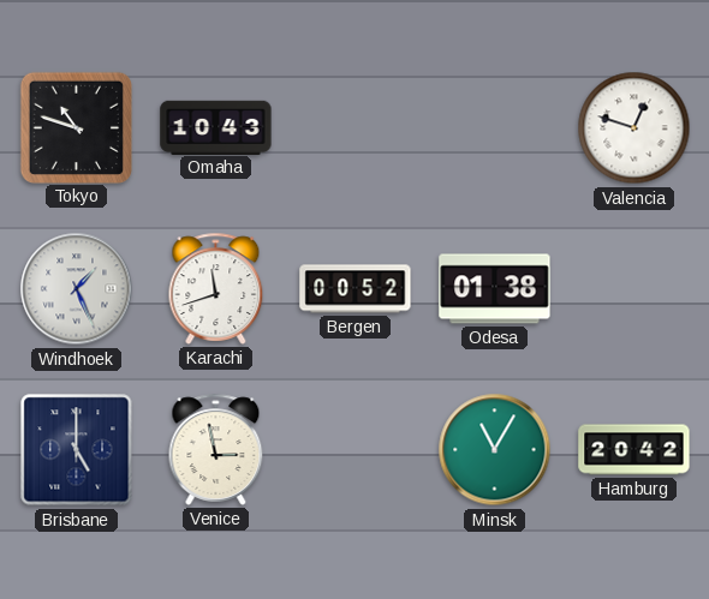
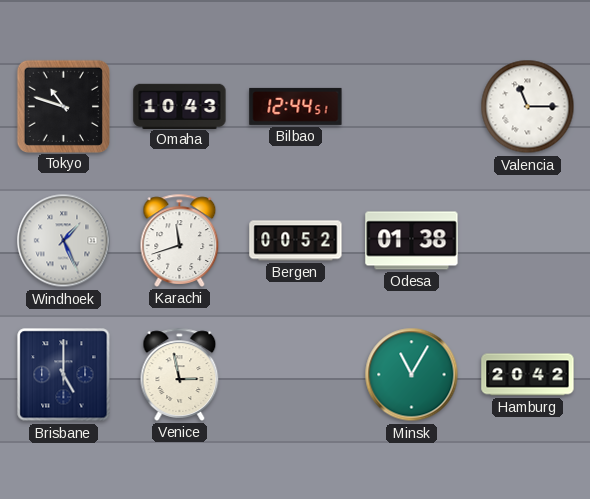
Bilbao: none -> 12:44
Valencia: 12:48 -> 11:15
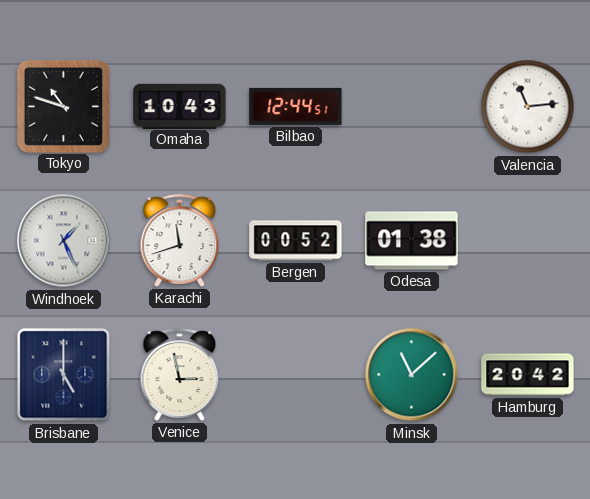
Valencia: 11:15 -> 11:14
Minsk: 11:05 -> 11:08
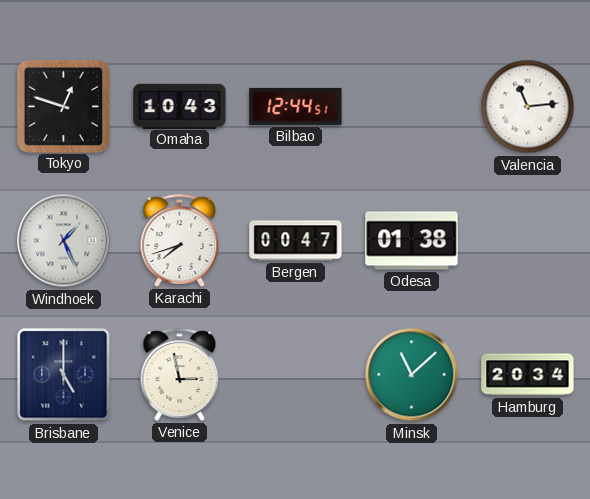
Tokyo: 10:48 -> 12:48
Karachi: 11:42 -> 7:42
Bergen: 00:52 -> 00:47
Hamburg: 20:42 -> 20:34
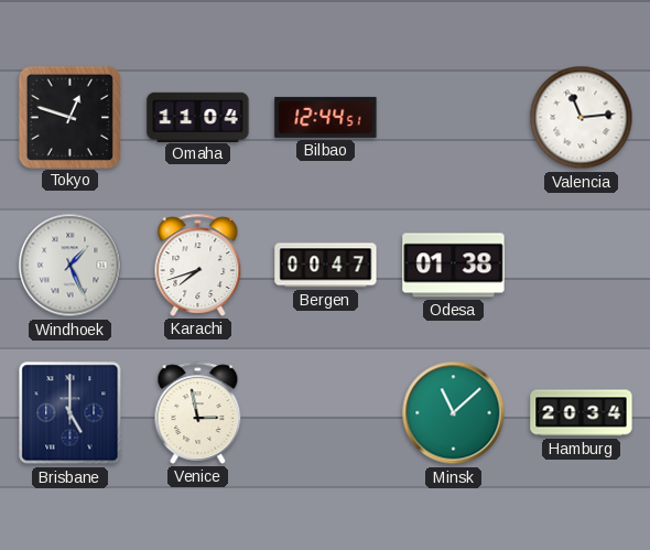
Omaha: 10:43 -> 11:04
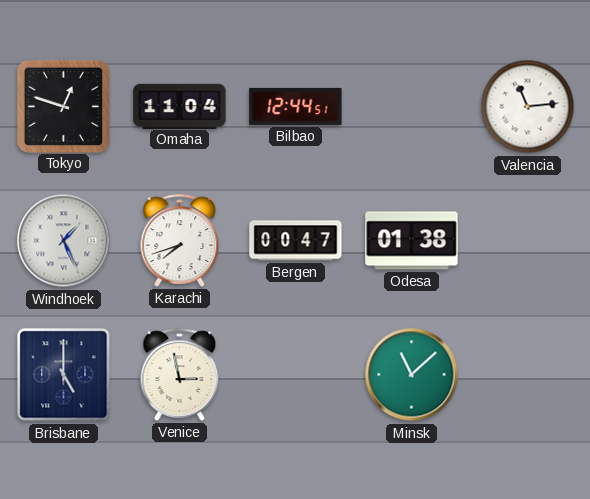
Hamburg: 20:34 -> none
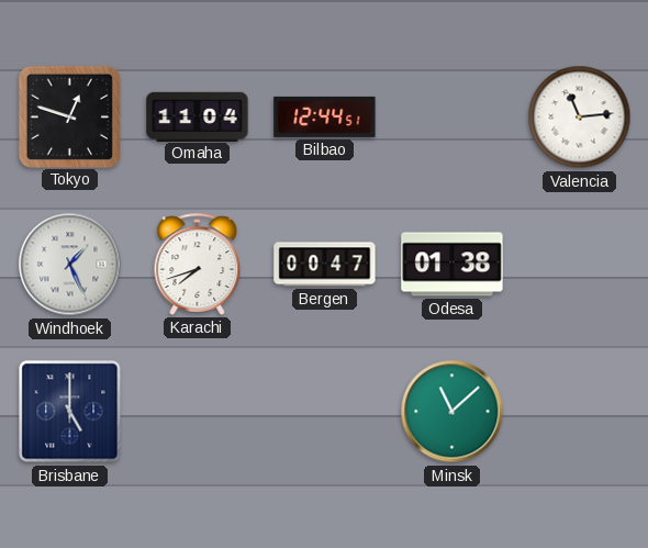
Venice: 2:58 -> none
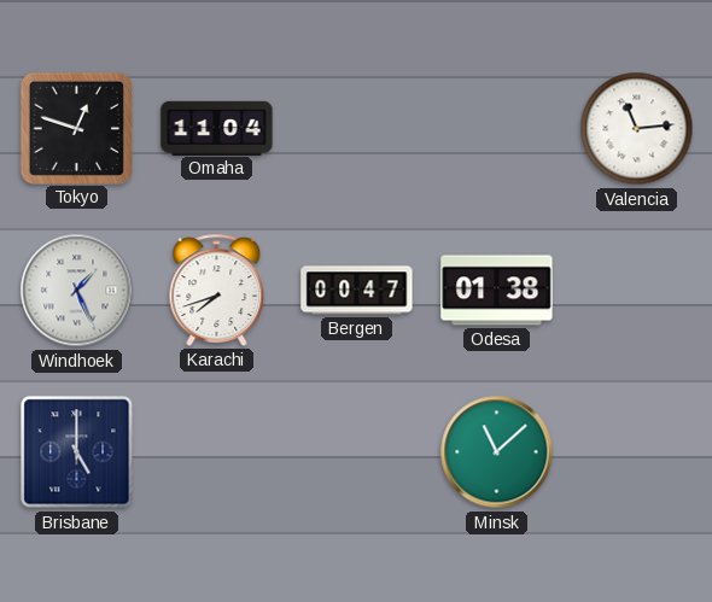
Bilbao: 12:44 -> none
